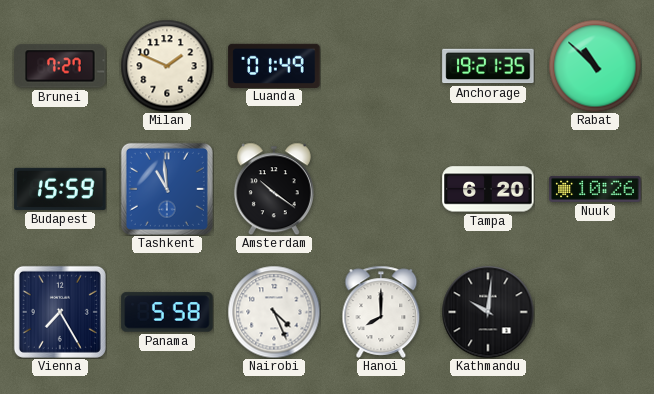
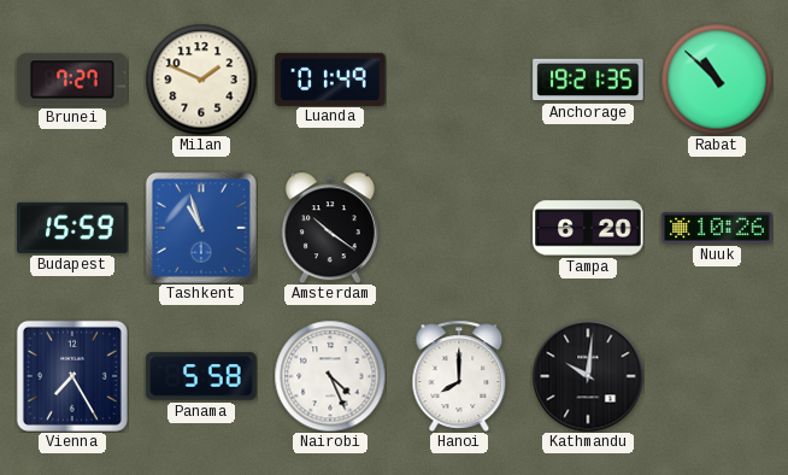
Tashkent: 10:59 -> 10:57
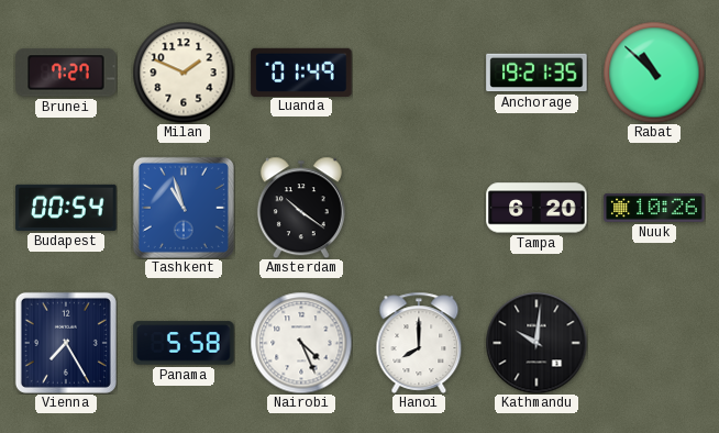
Budapest: 15:59 -> 00:54
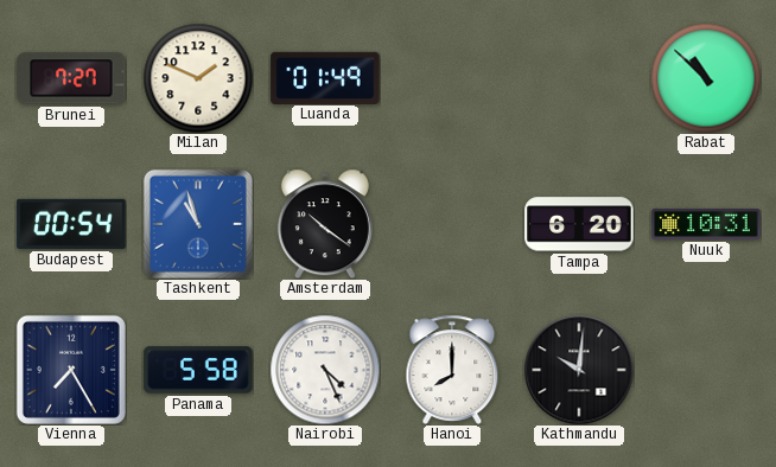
Anchorage: 19:21 -> none
Nuuk: 10:26 -> 10:31
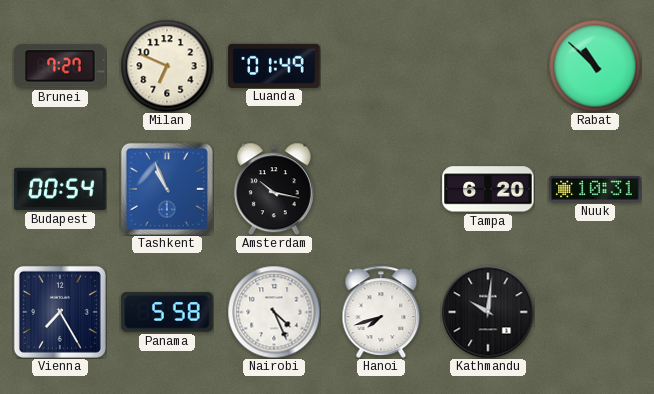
Milan: 1:49 -> 6:49
Tashkent: 10:57 -> 10:56
Amsterdam: 10:21 -> 10:17
Hanoi: 8:00 -> 7:42
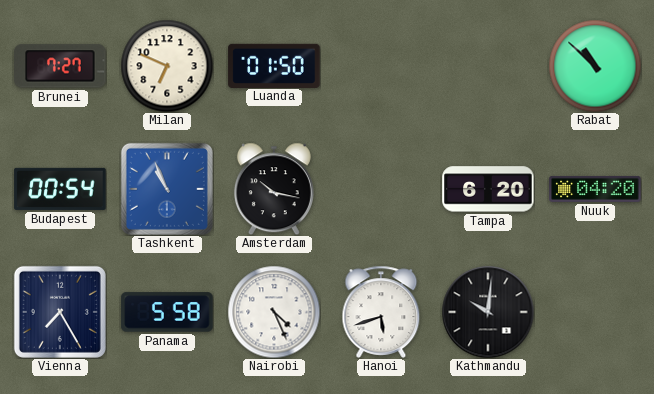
Luanda: 01:49 -> 01:50
Nuuk: 10:31 -> 04:20
Hanoi: 7:42 -> 5:42
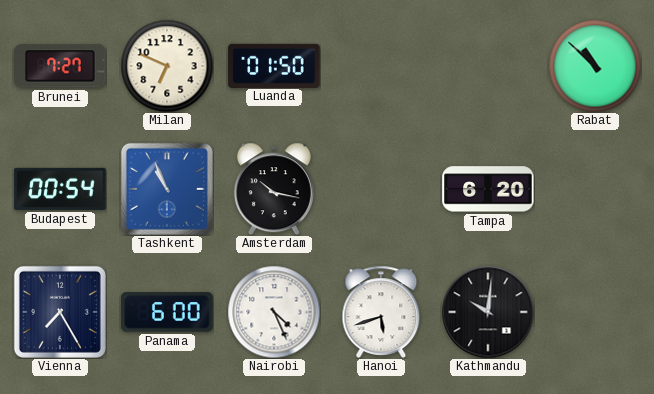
Nuuk: 04:20 -> none
Panama: 5:58 -> 6:00
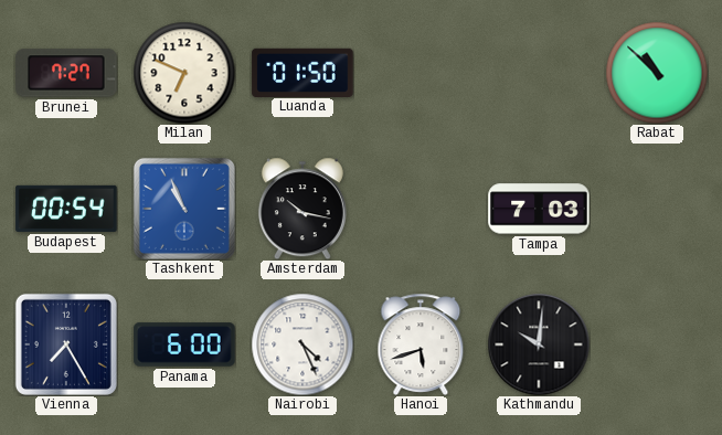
Tampa: 6:20 -> 7:03
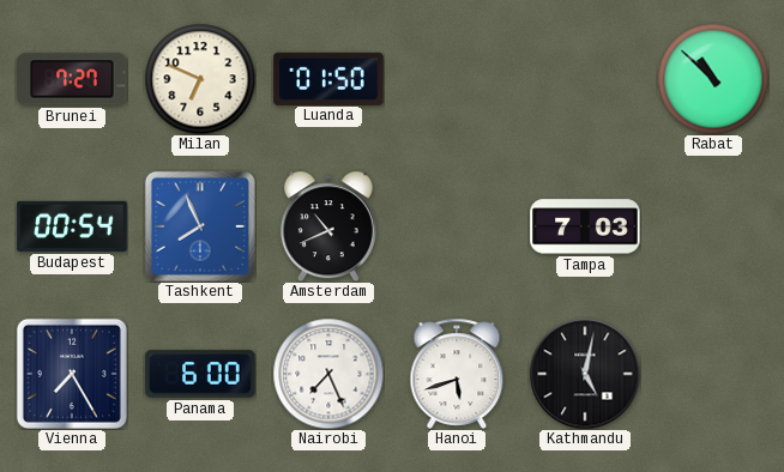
Tashkent: 10:56 -> 7:56
Amsterdam: 10:17 -> 10:41
Nairobi: 4:26 -> 7:26
Kathmandu: 10:01 -> 5:02
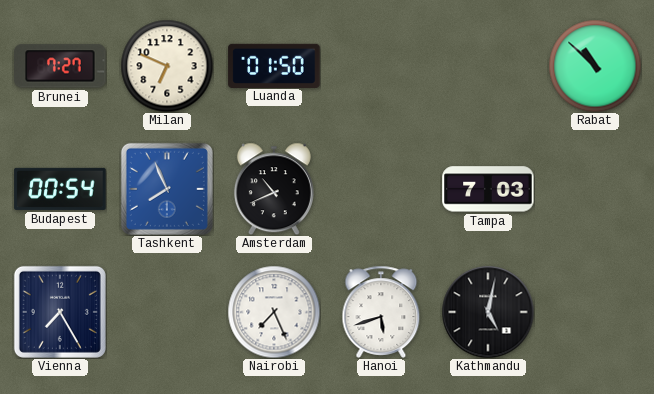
Panama: 6:00 -> none
